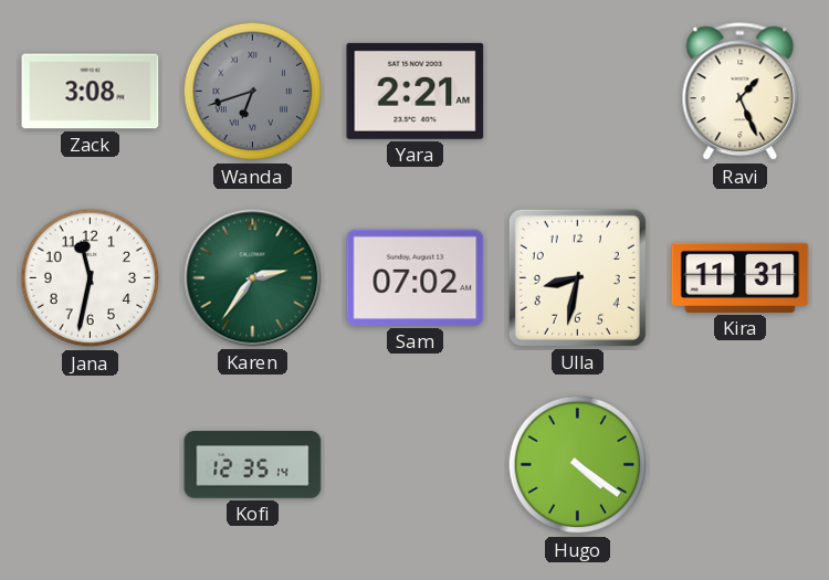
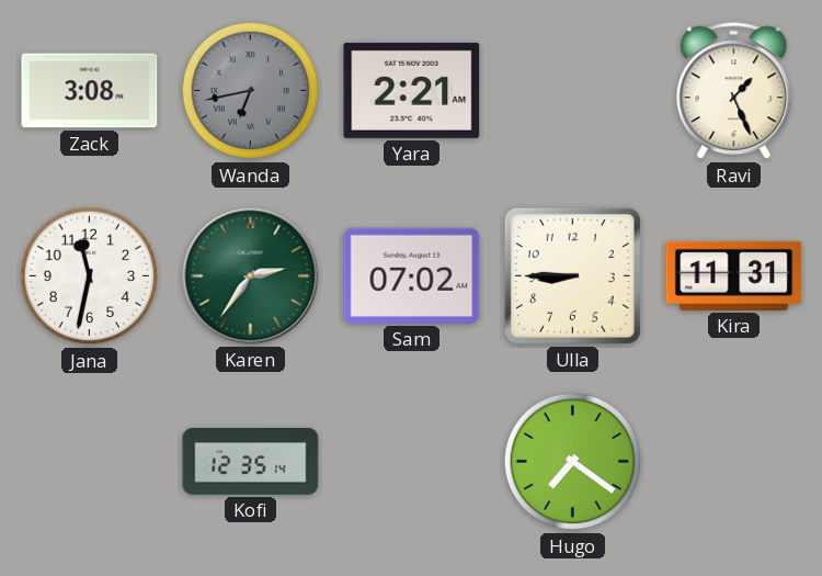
Wanda: 6:42 -> 6:43
Ulla: 8:32 -> 8:45
Hugo: 4:21 -> 7:21
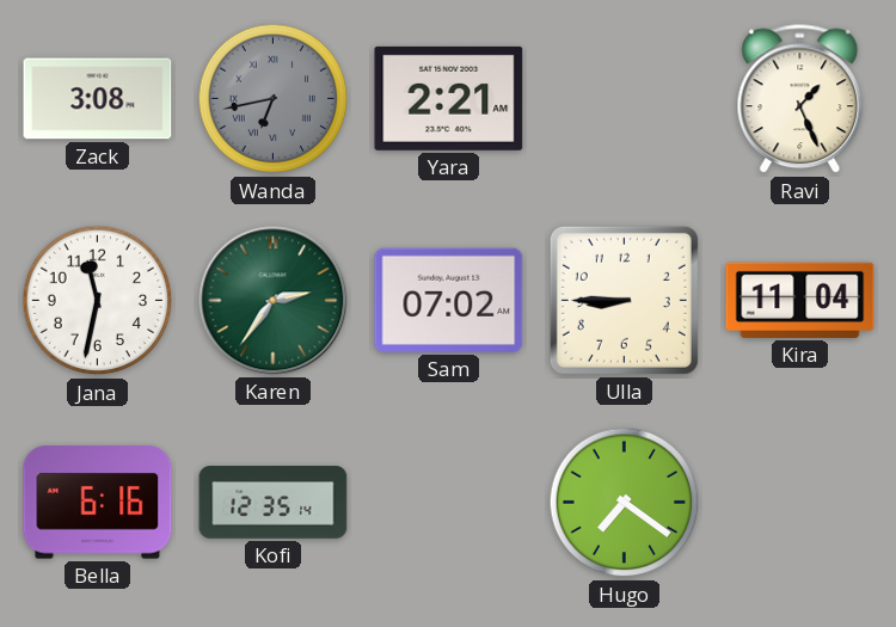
Kira: 11:31 -> 11:04
Bella: none -> 6:16
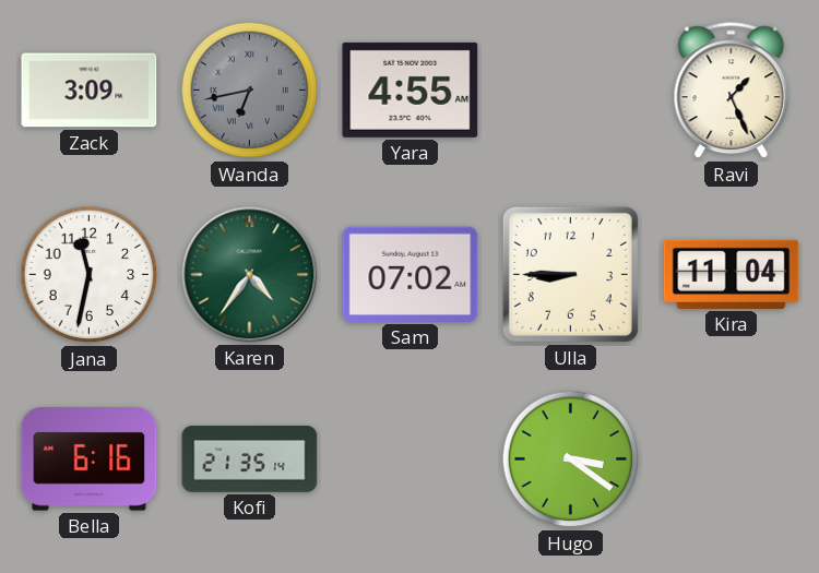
Zack: 3:08 -> 3:09
Yara: 2:21 -> 4:55
Karen: 2:36 -> 4:36
Kofi: 12:35 -> 21:35
Hugo: 7:21 -> 3:21
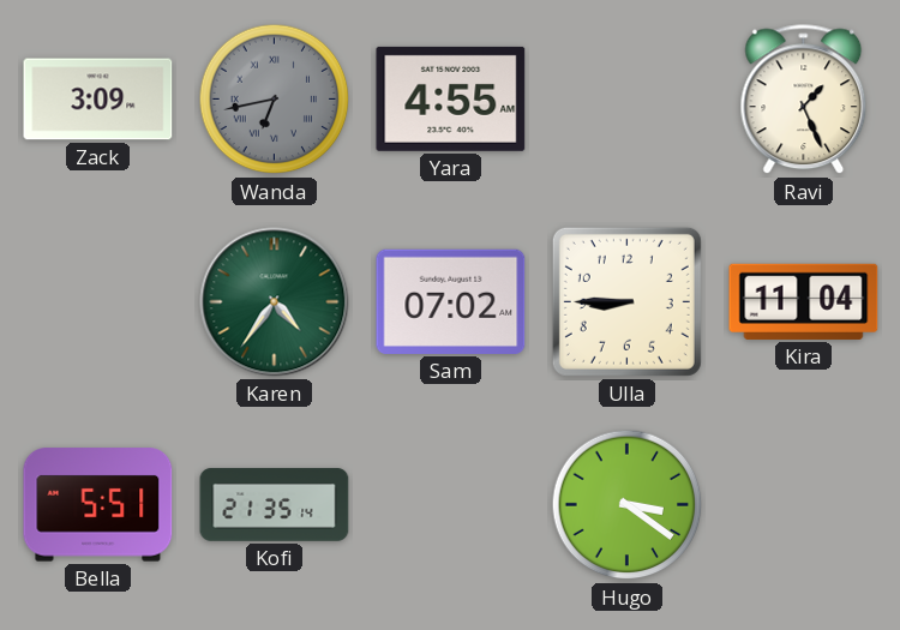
Jana: 11:32 -> none
Bella: 6:16 -> 5:51
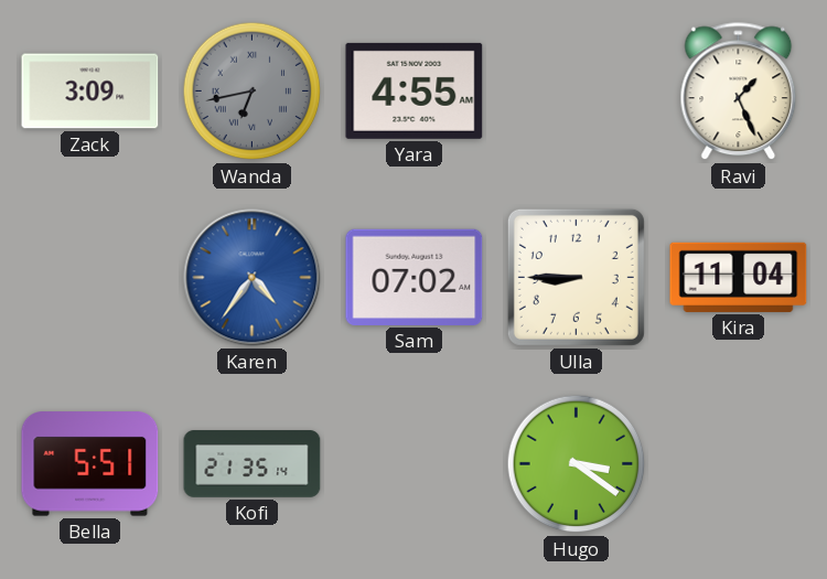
Karen dial: green -> blue
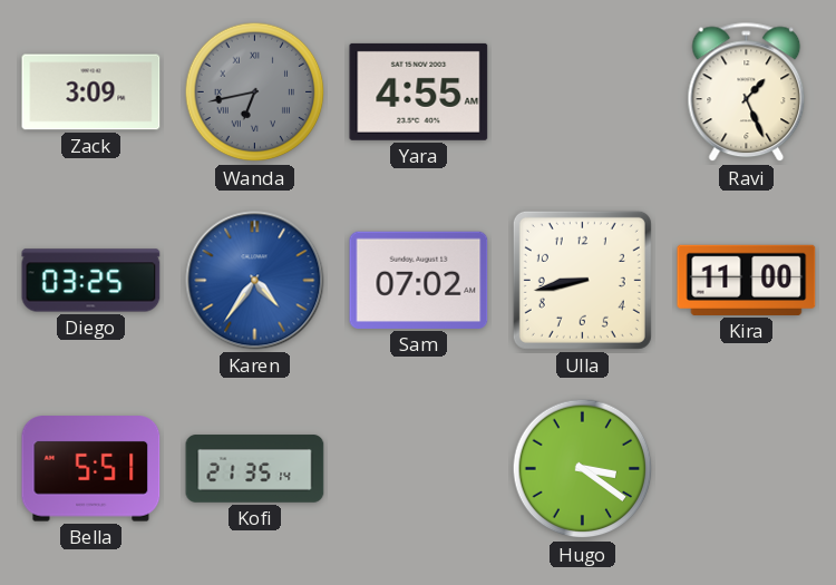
Diego: none -> 03:25
Ulla: 8:45 -> 8:43
Kira: 11:04 -> 11:00
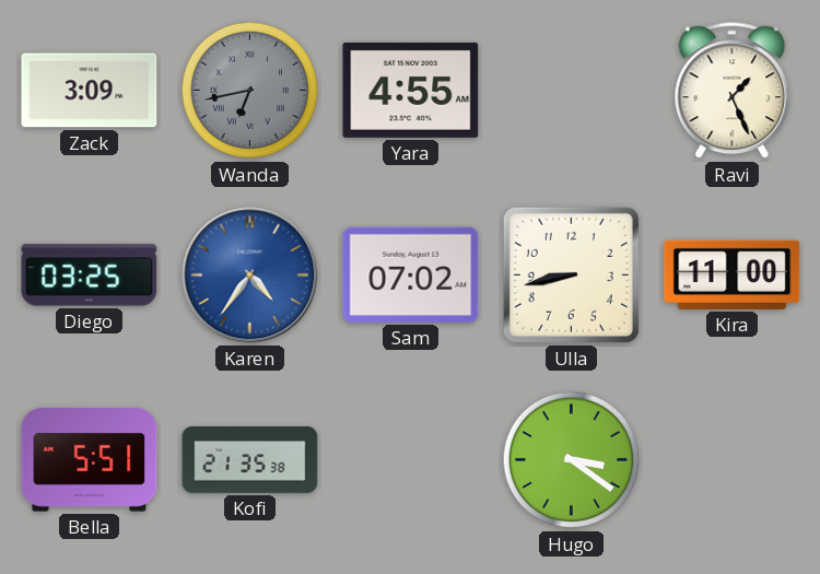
Kofi: 21:35:14 -> 21:35:38
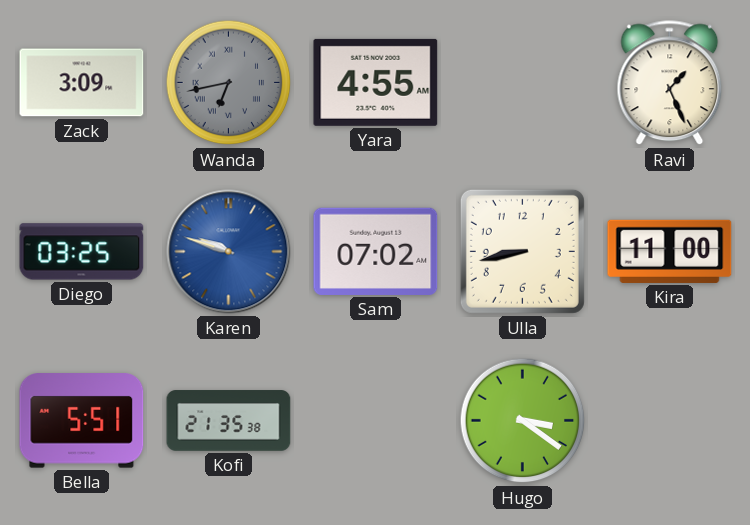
Karen: 4:36 -> 9:48
